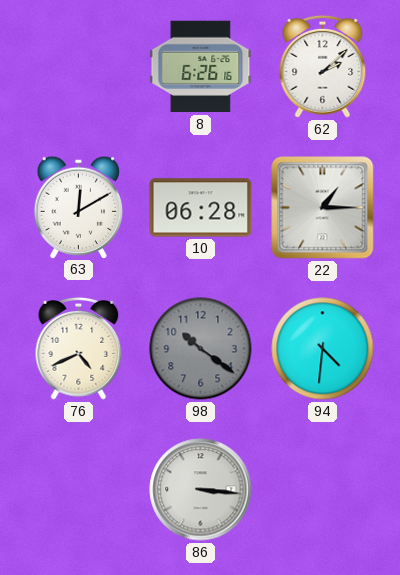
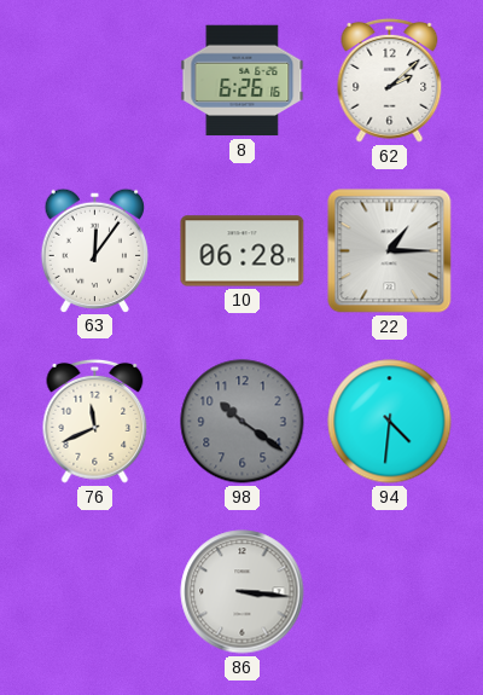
63: 12:10 -> 12:06
76: 4:41 -> 11:41
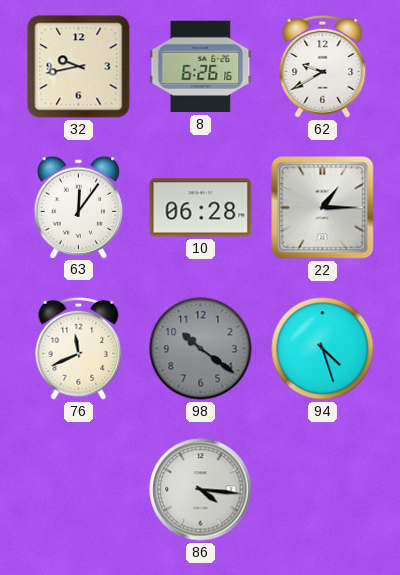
32: none -> 9:43
62: 2:08 -> 9:40
94: 4:31 -> 4:27
86: 3:16 -> 4:16
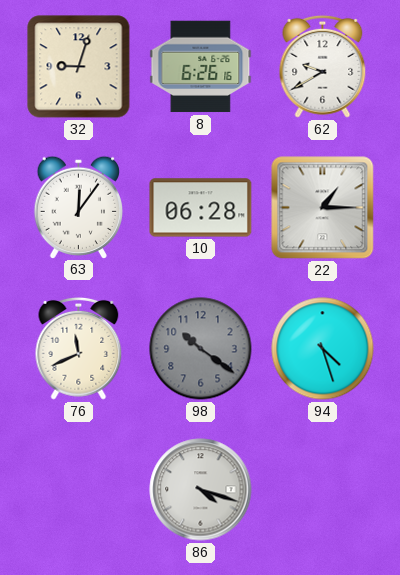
32: 9:43 -> 9:03
86: 4:16 -> 4:18
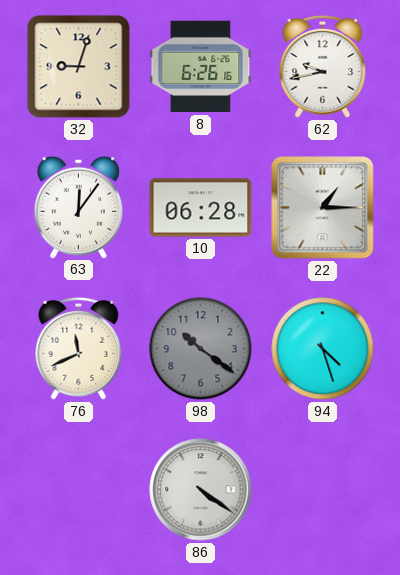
62: 9:40 -> 9:43
86: 4:18 -> 4:21
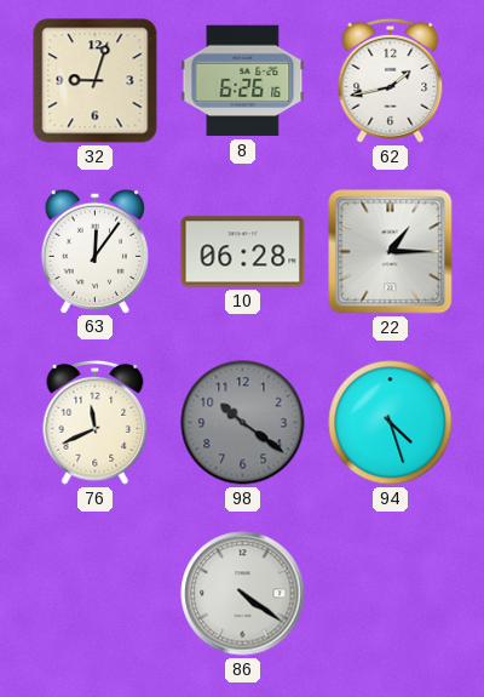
62: 9:43 -> 1:43
